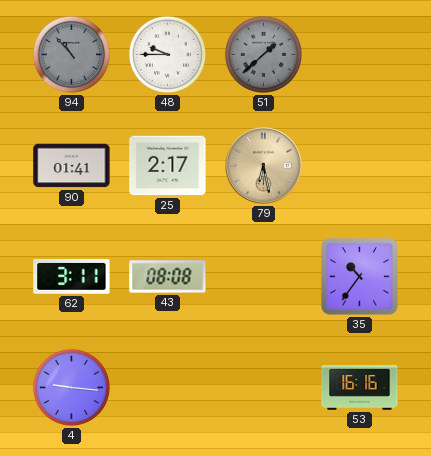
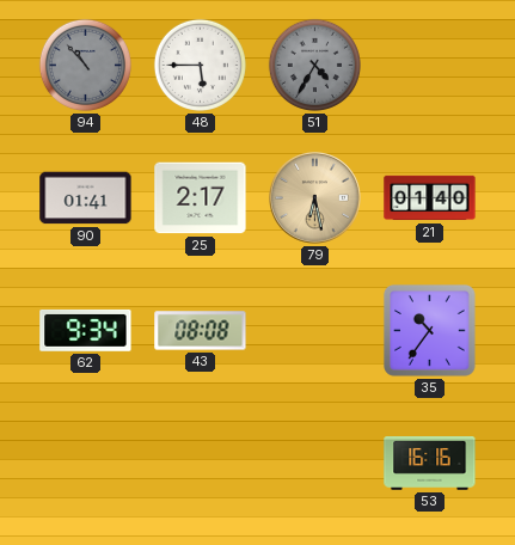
48: 9:45 -> 5:45
51: 1:38 -> 4:35
21: none -> 01:40
62: 3:11 -> 9:34
4: 9:16 -> none
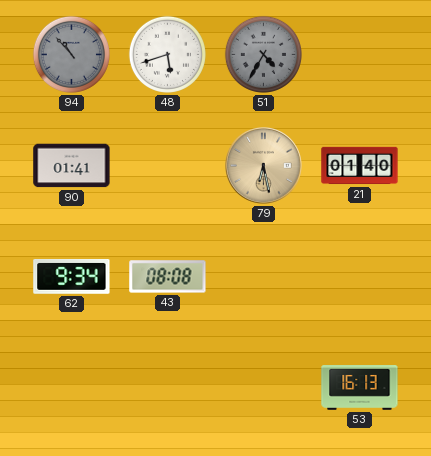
48: 5:45 -> 5:42
25: 2:17 -> none
35: 10:36 -> none
53: 16:16 -> 16:13
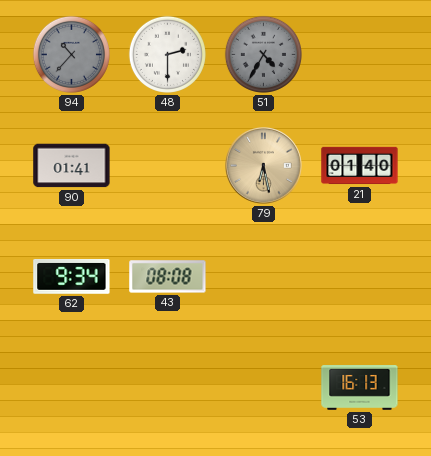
94: 10:53 -> 10:37
48: 5:42 -> 2:30
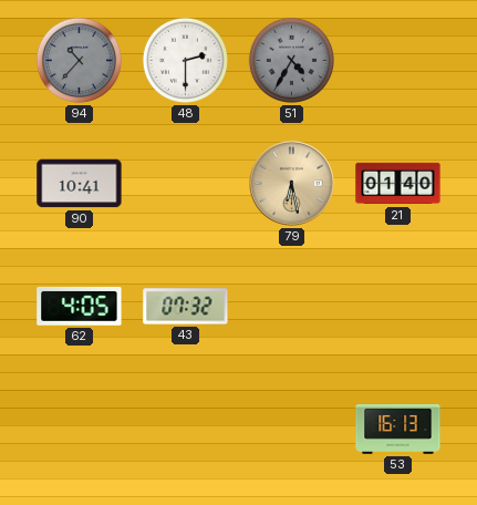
90: 01:41 -> 10:41
62: 9:34 -> 4:05
43: 08:08 -> 07:32
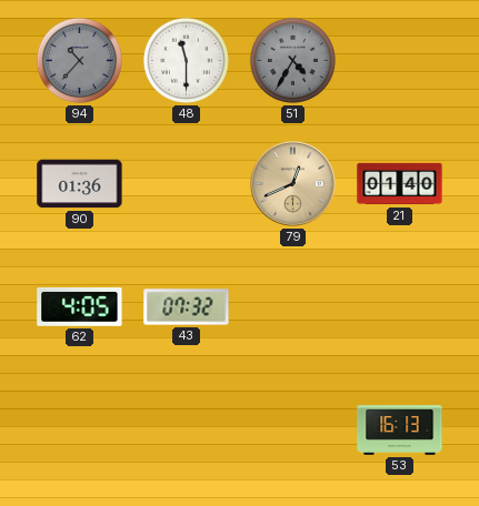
48: 2:30 -> 11:30
90: 10:41 -> 01:36
79: 6:28 -> 12:41
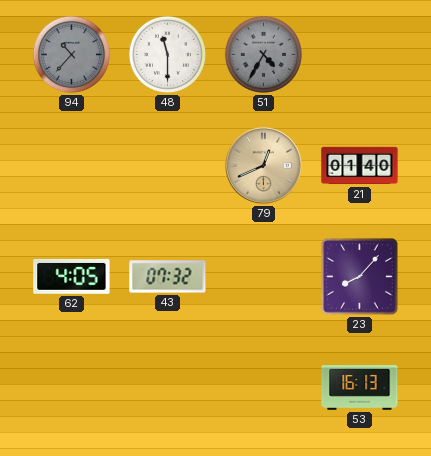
90: 01:36 -> none
23: none -> 8:07
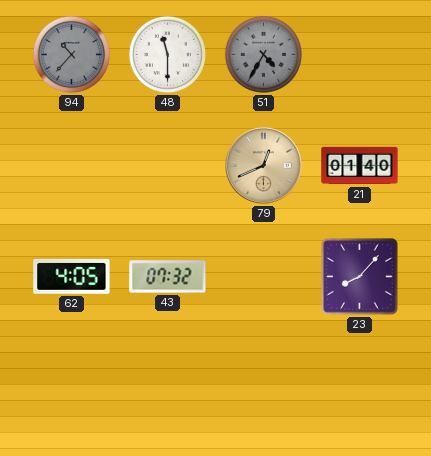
53: 16:13 -> none
